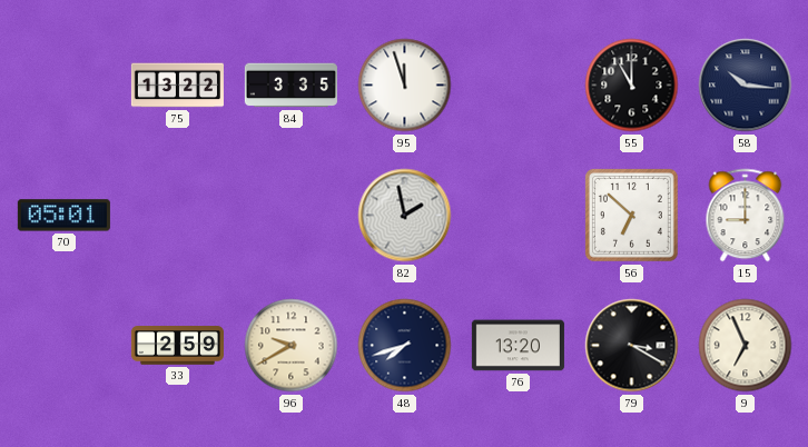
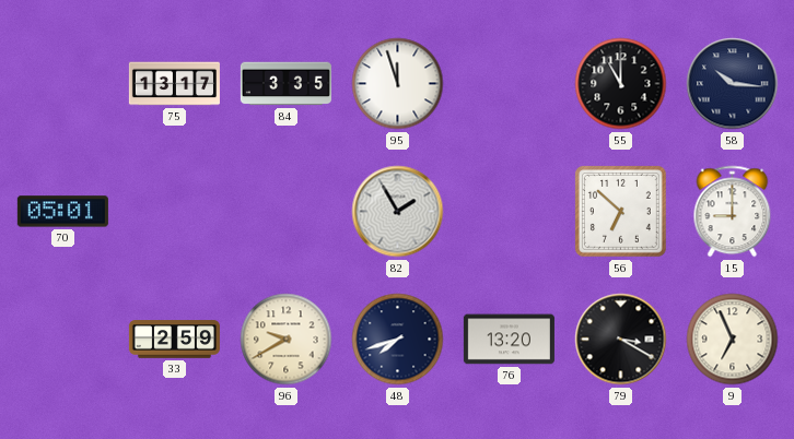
75: 13:22 -> 13:17
82: 1:58 -> 1:55
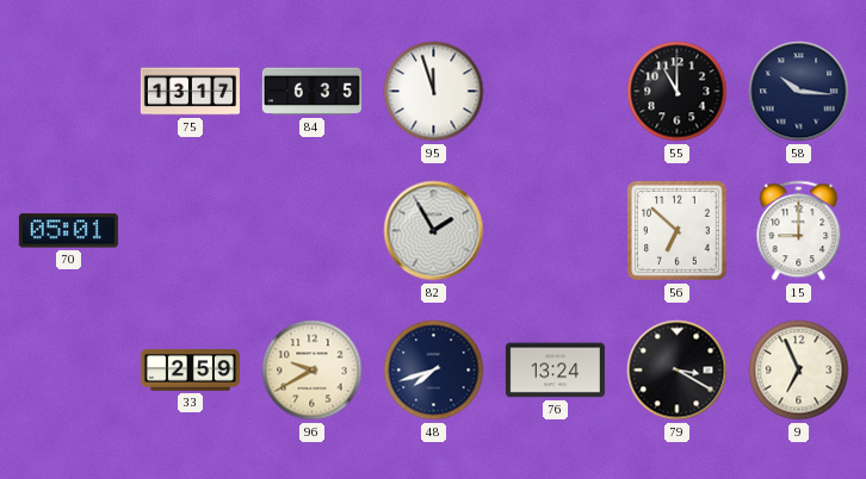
84: 3:35 -> 6:35
76: 13:20 -> 13:24
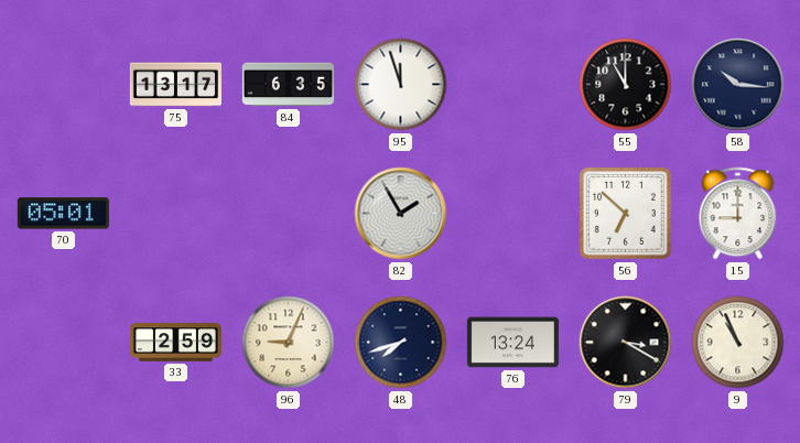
96: 9:40 -> 9:04
9: 6:56 -> 10:56
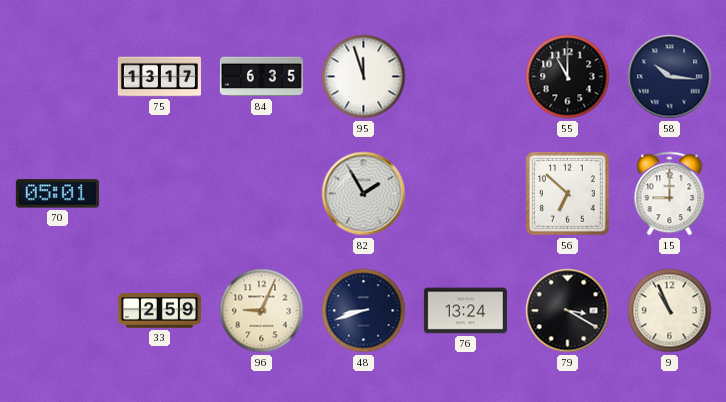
48: 7:42 -> 8:42
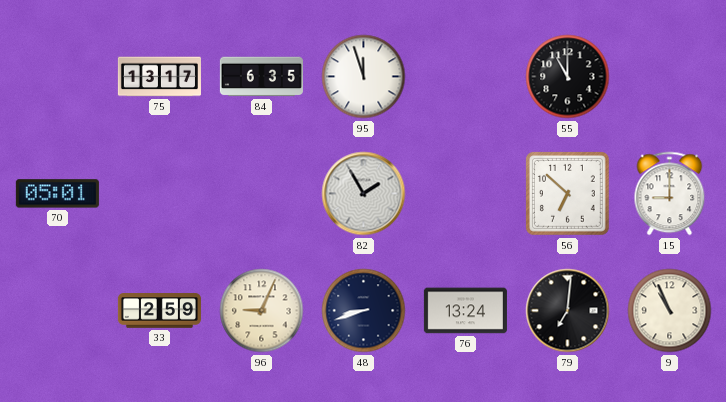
58: 10:16 -> none
79: 3:20 -> 7:01
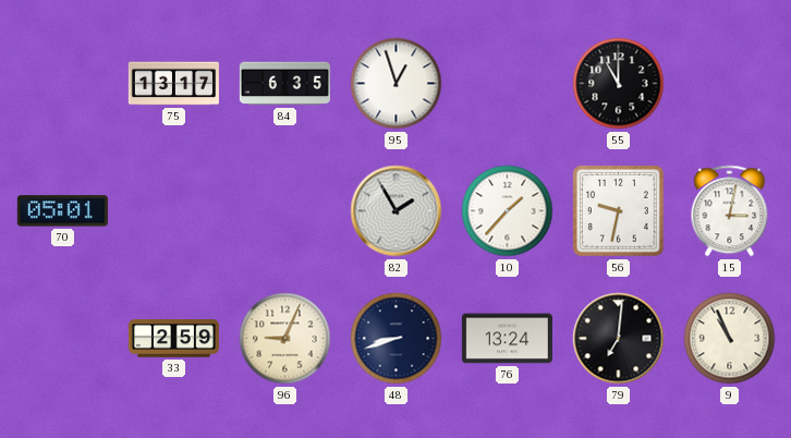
95: 11:57 -> 12:57
10: none -> 1:37
56: 6:52 -> 9:32
15: 9:00 -> 3:02
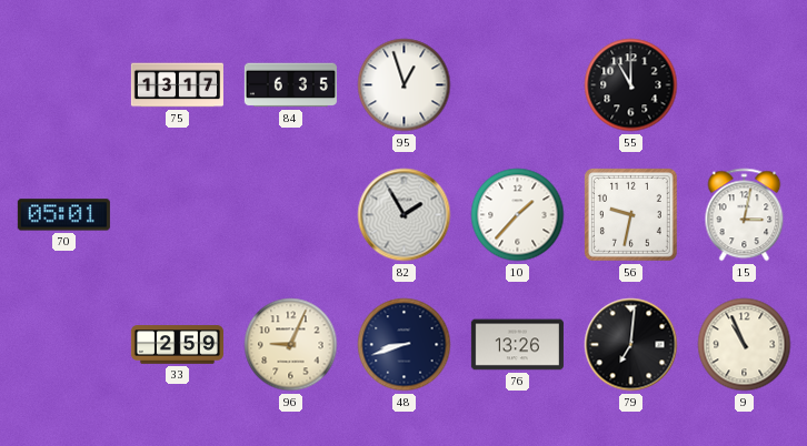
76: 13:24 -> 13:26
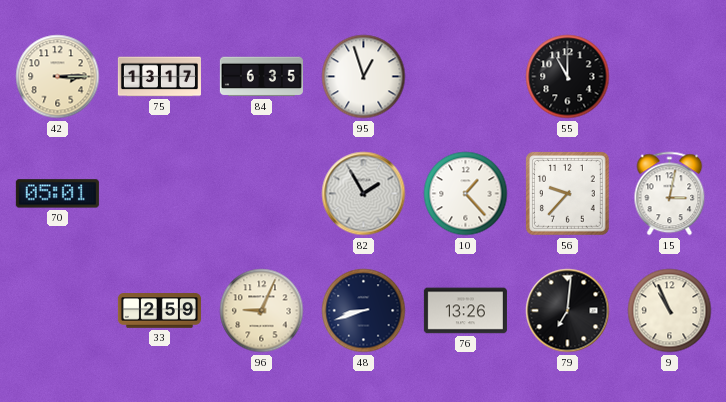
42: none -> 3:15
10: 1:37 -> 1:23
56: 9:32 -> 9:37
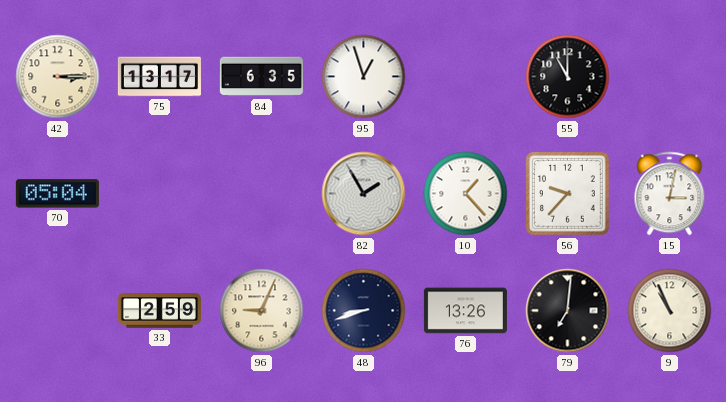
70: 05:01 -> 05:04
